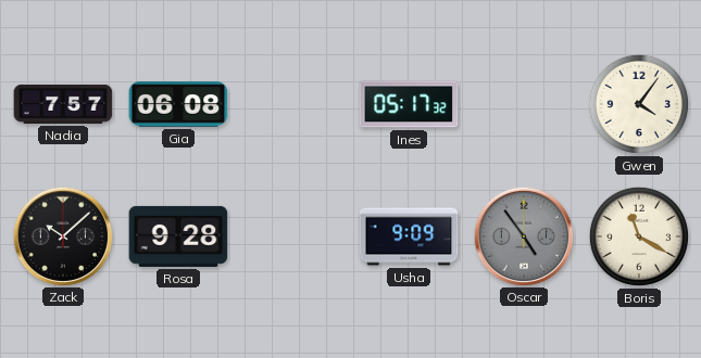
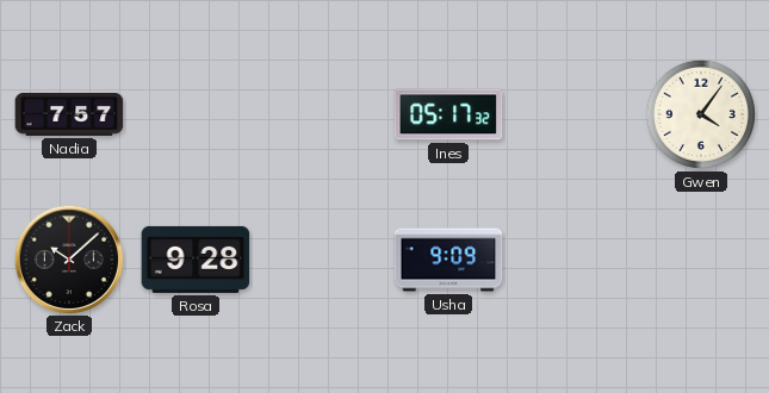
Gia: 06:08 -> none
Oscar: 4:54 -> none
Boris: 11:20 -> none
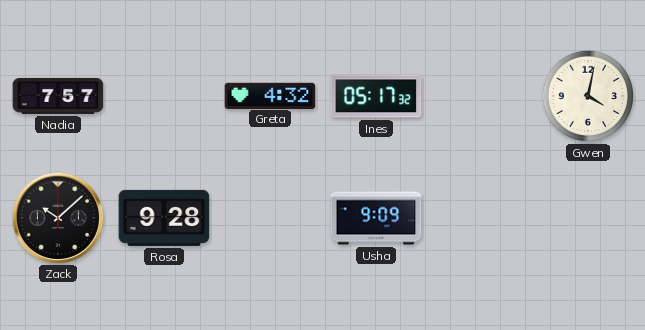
Greta: none -> 4:32
Gwen: 4:06 -> 4:02
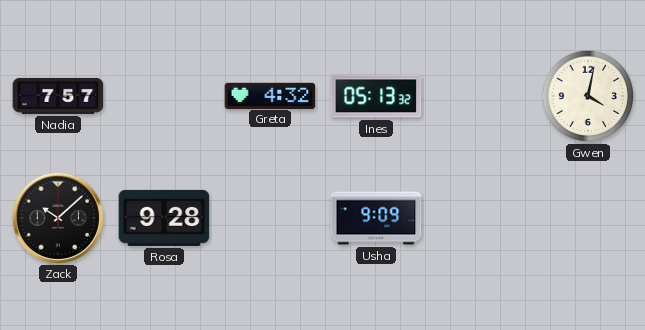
Ines: 05:17 -> 05:13
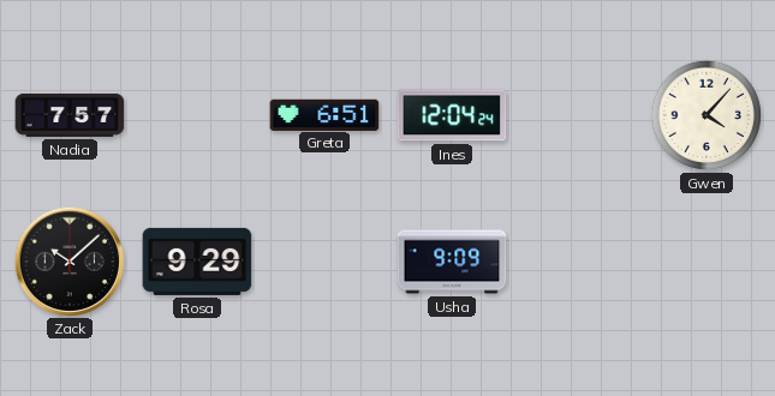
Greta: 4:32 -> 6:51
Ines: 05:13 -> 12:04
Gwen: 4:02 -> 4:07
Rosa: 9:28 -> 9:29
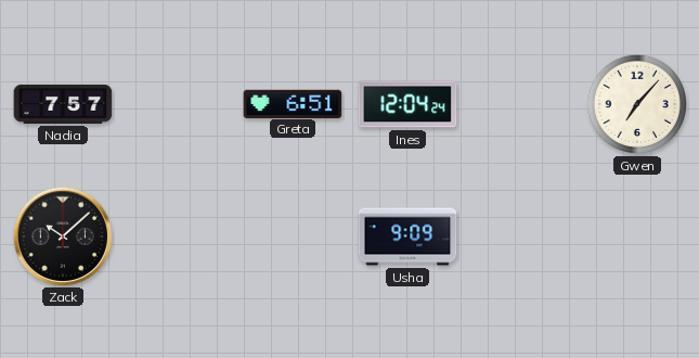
Gwen: 4:07 -> 7:07
Rosa: 9:29 -> none
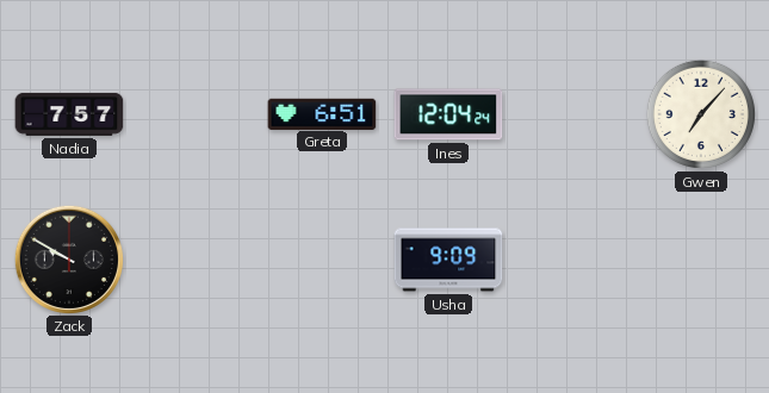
Zack: 10:08 -> 9:50
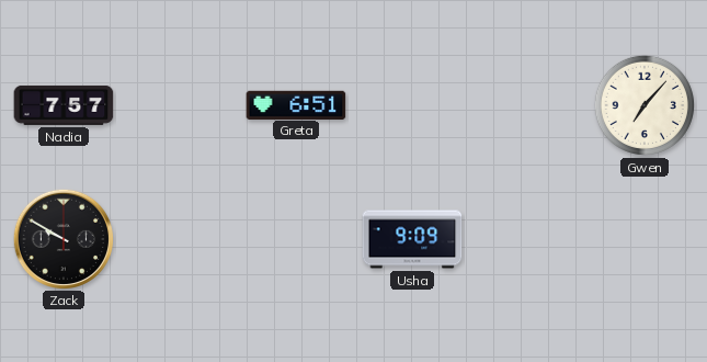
Ines: 12:04 -> none
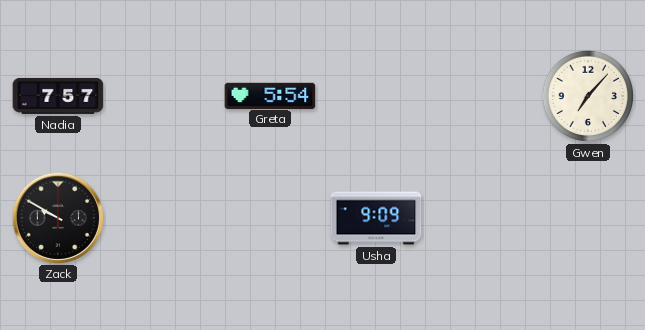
Greta: 6:51 -> 5:54
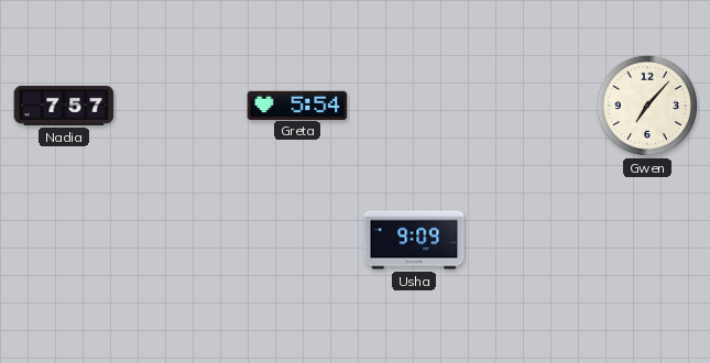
Zack: 9:50 -> none
